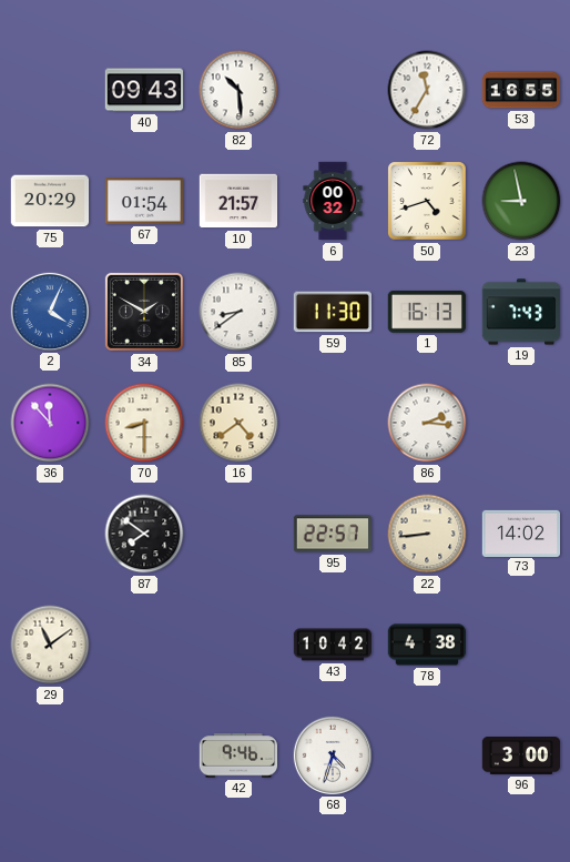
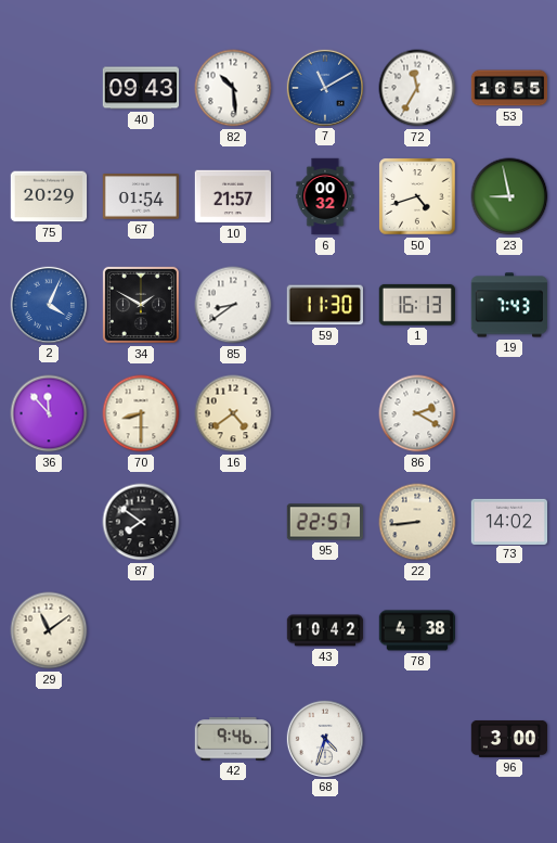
7: none -> 11:10
86: 2:16 -> 2:20
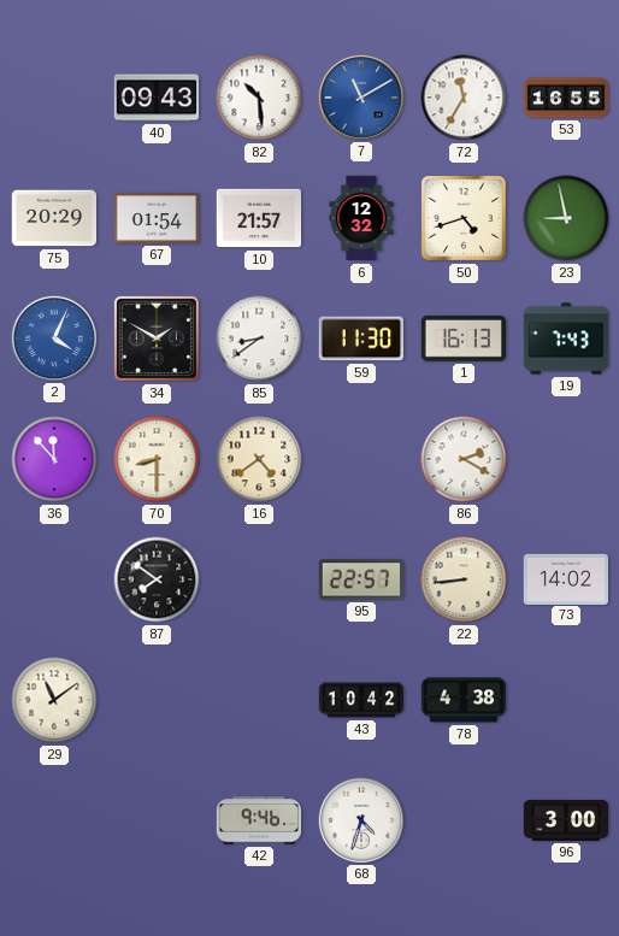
6: 00:32 -> 12:32
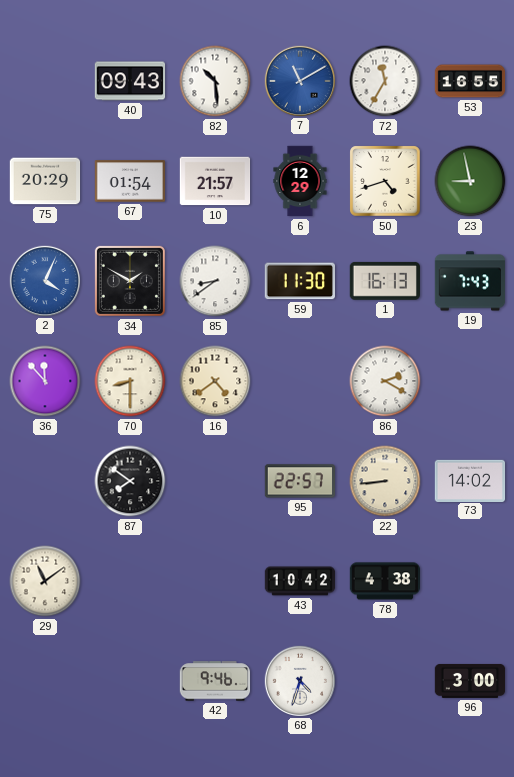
6: 12:32 -> 12:29
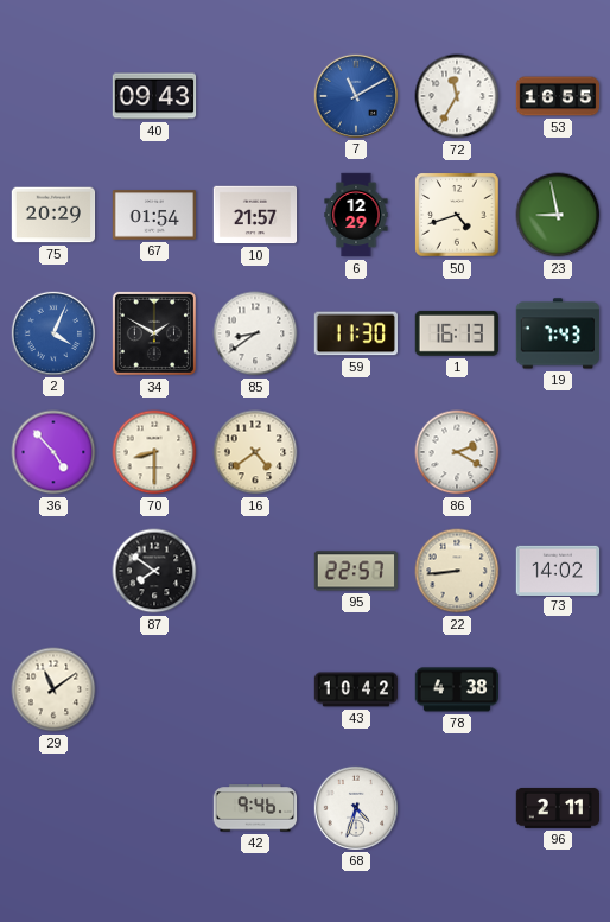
82: 10:29 -> none
36: 11:53 -> 4:53
96: 3:00 -> 2:11
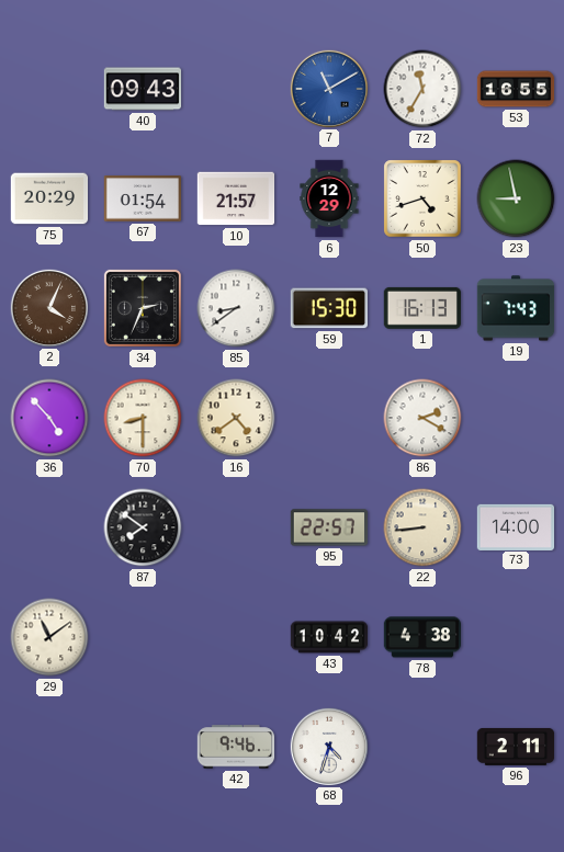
2 dial: blue -> brown
34: 1:50 -> 2:34
59: 11:30 -> 15:30
73: 14:02 -> 14:00
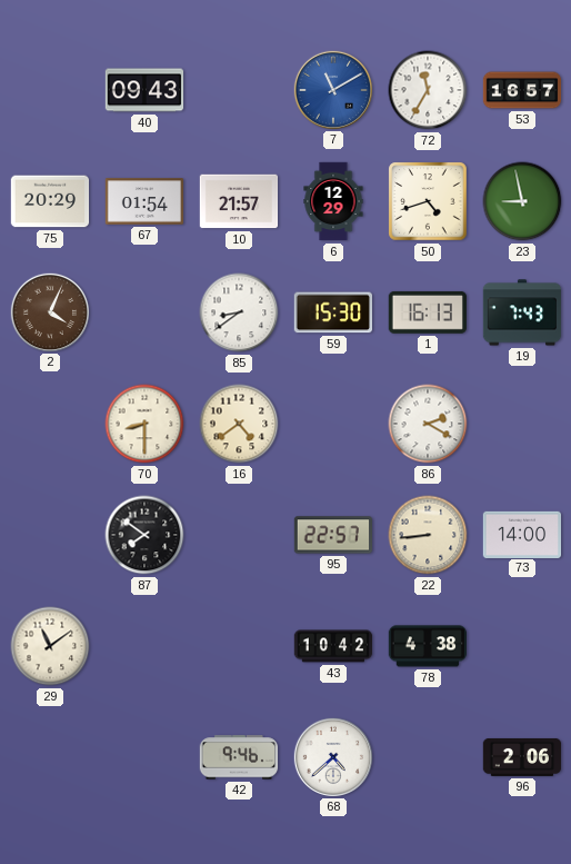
53: 16:55 -> 16:57
34: 2:34 -> none
36: 4:53 -> none
68: 4:33 -> 4:38
96: 2:11 -> 2:06
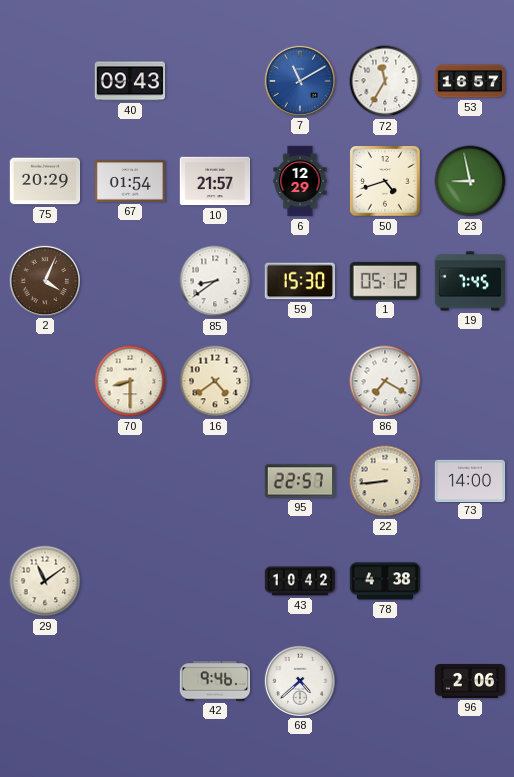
1: 16:13 -> 05:12
19: 7:43 -> 7:45
86: 2:20 -> 7:20
87: 7:51 -> none
